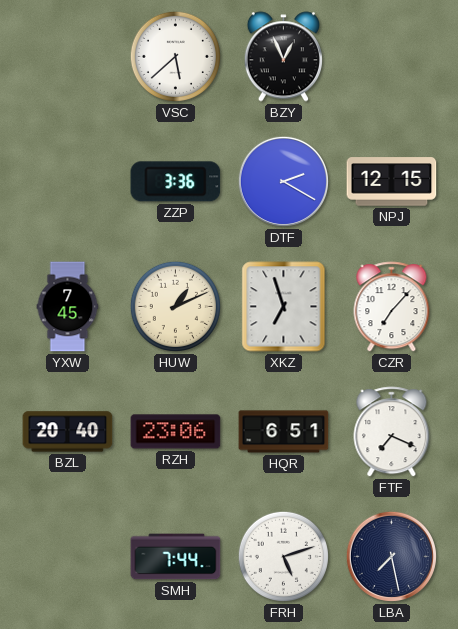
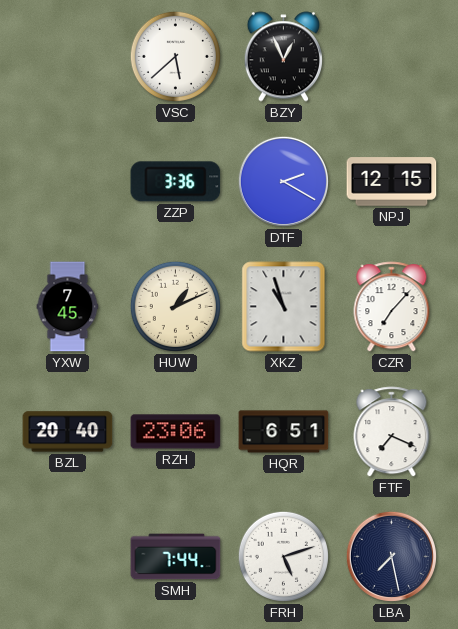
XKZ: 6:57 -> 10:57
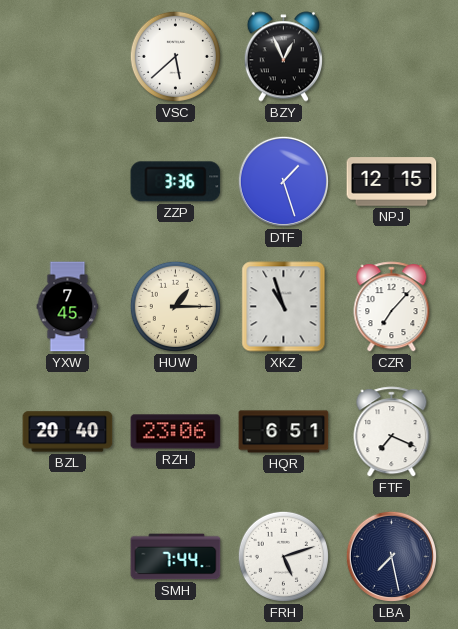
DTF: 2:20 -> 1:27
HUW: 1:11 -> 1:15
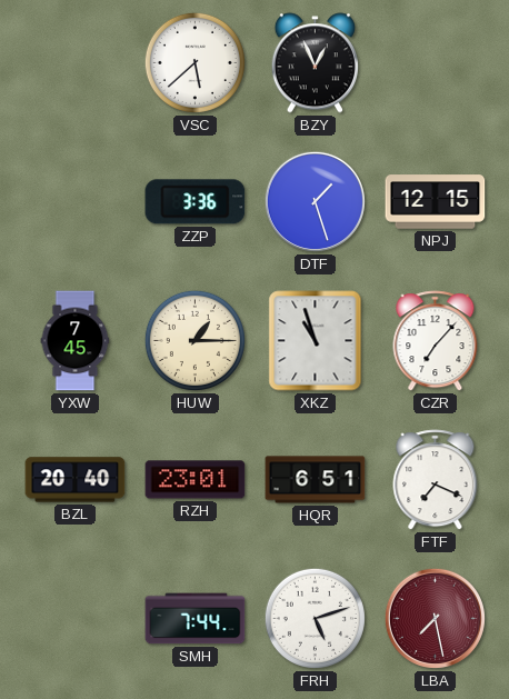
RZH: 23:06 -> 23:01
LBA dial: navy -> burgundy
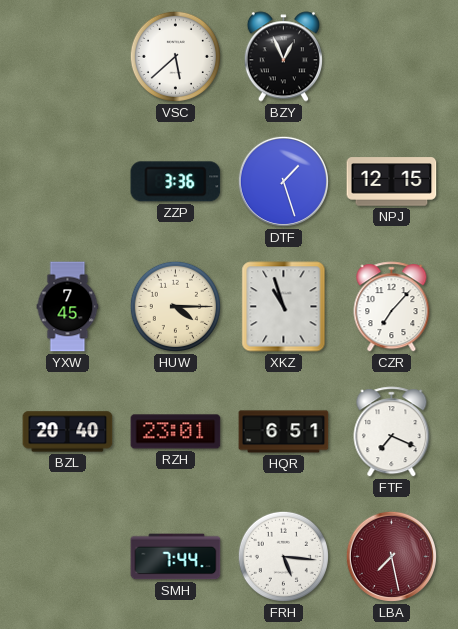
HUW: 1:15 -> 4:15
FRH: 5:12 -> 5:16
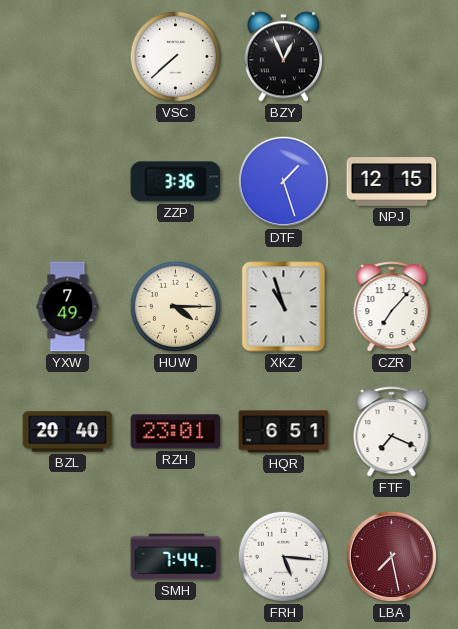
VSC: 5:38 -> 7:38
YXW: 7:45 -> 7:49
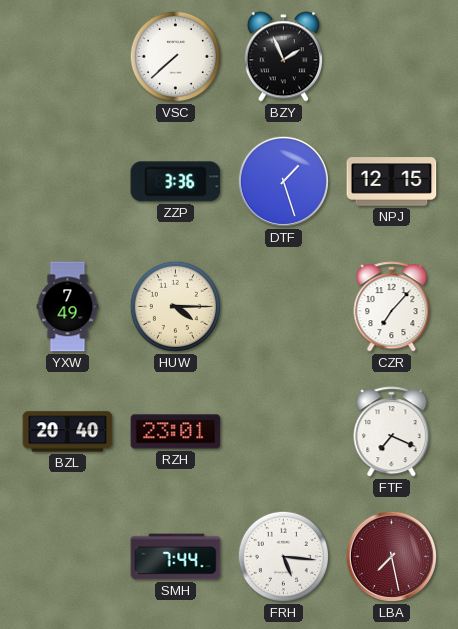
BZY: 12:56 -> 1:56
XKZ: 10:57 -> none
HQR: 6:51 -> none
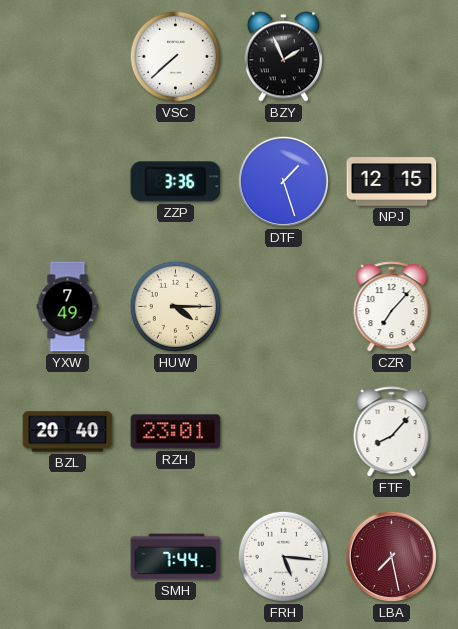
FTF: 7:19 -> 8:07
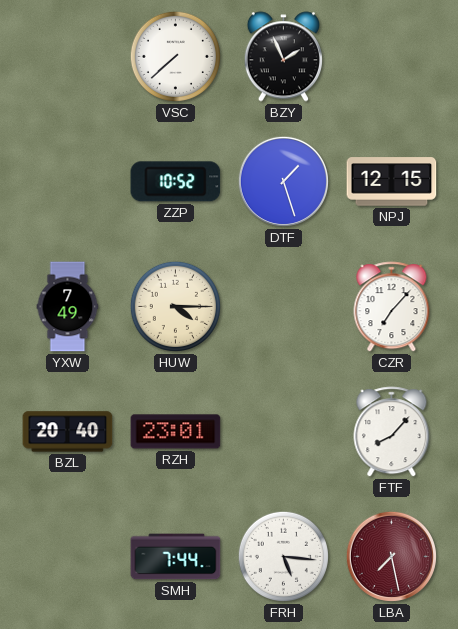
ZZP: 3:36 -> 10:52
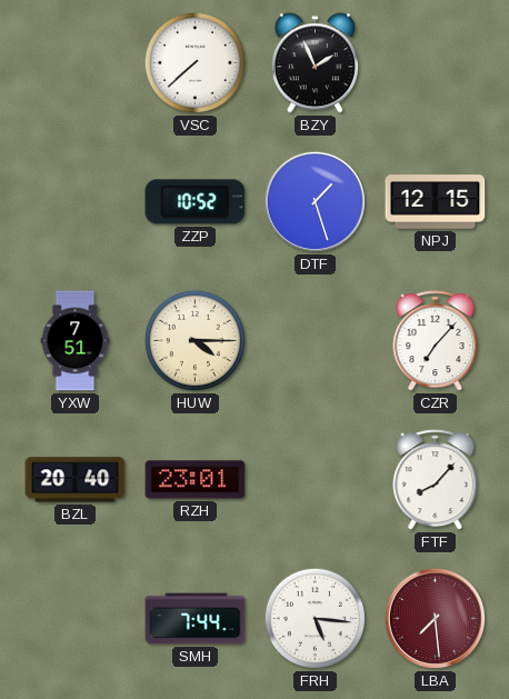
YXW: 7:49 -> 7:51
LBA: 7:28 -> 7:29
